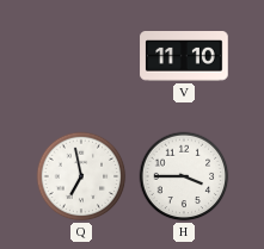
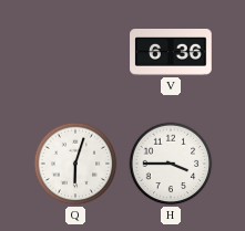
V: 11:10 -> 6:36
Q: 6:58 -> 6:03
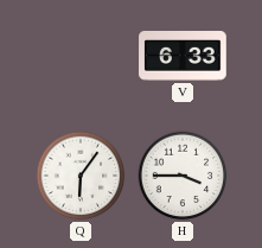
V: 6:36 -> 6:33
Q: 6:03 -> 6:06
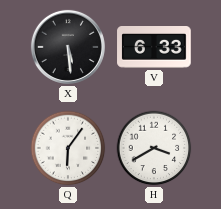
X: none -> 5:29
H: 3:45 -> 3:40
